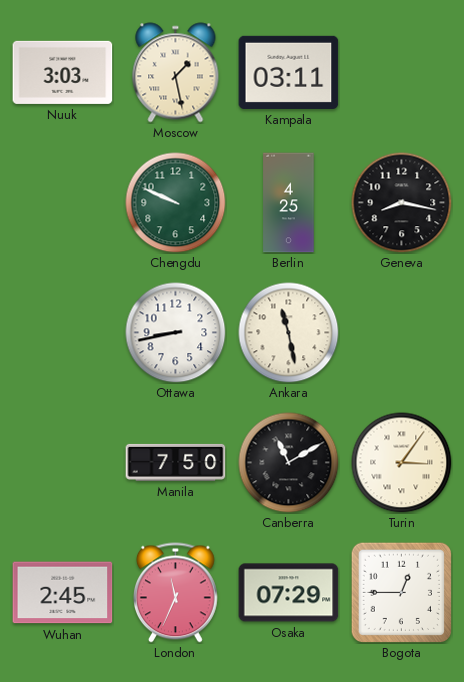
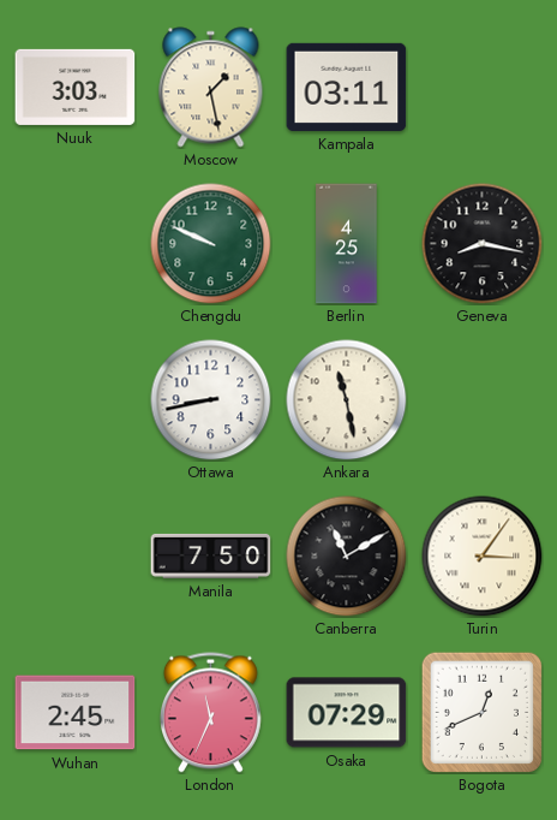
Bogota: 12:45 -> 12:41
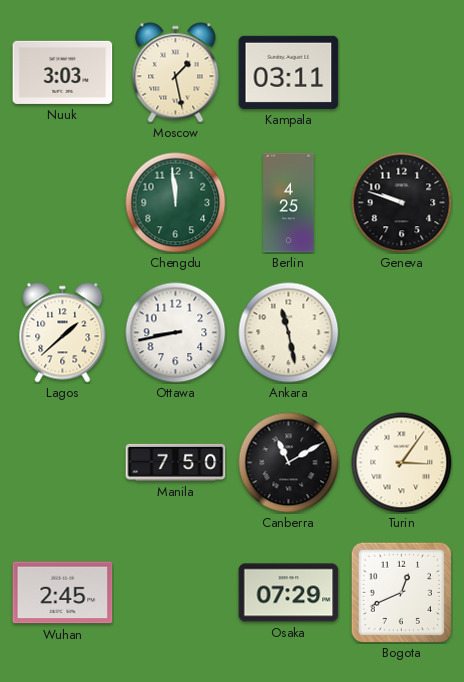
Chengdu: 9:49 -> 11:59
Geneva: 8:17 -> 9:48
Lagos: none -> 1:38
London: 11:34 -> none
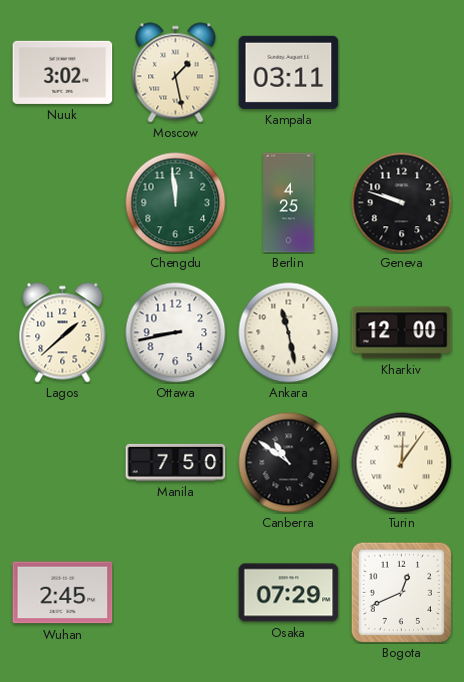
Nuuk: 3:03 -> 3:02
Kharkiv: none -> 12:00
Canberra: 11:10 -> 10:51
Turin: 3:06 -> 12:06
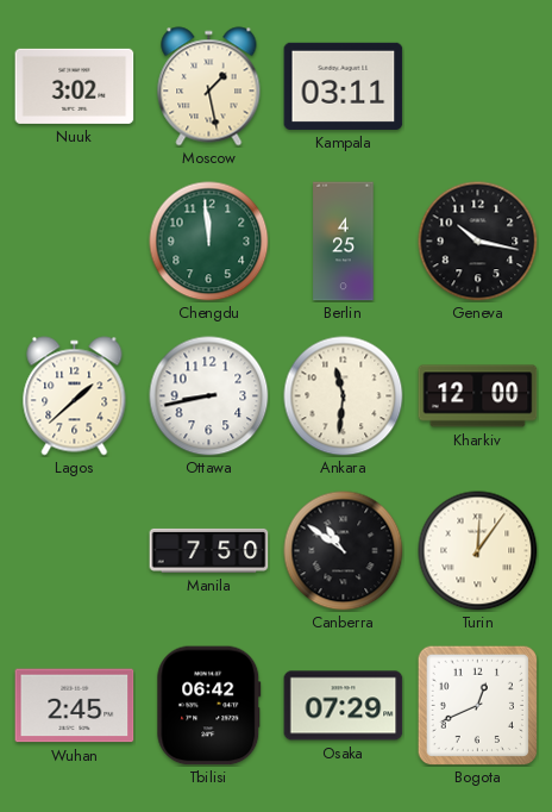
Geneva: 9:48 -> 10:17
Ankara: 11:28 -> 11:31
Tbilisi: none -> 06:42
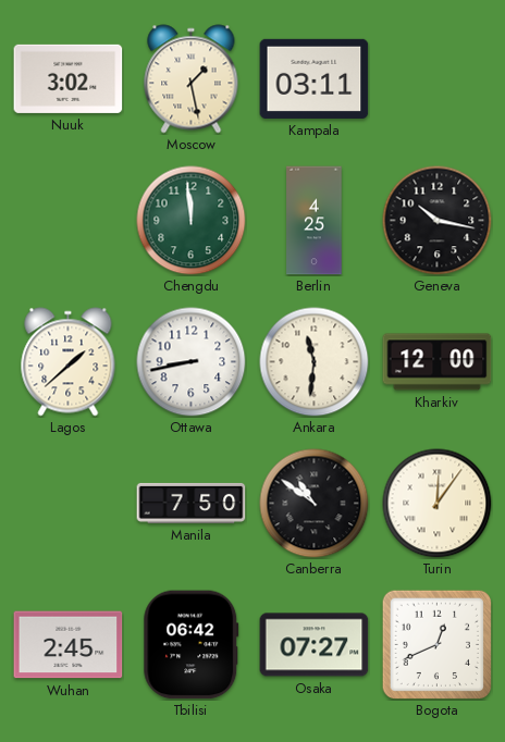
Osaka: 07:29 -> 07:27
